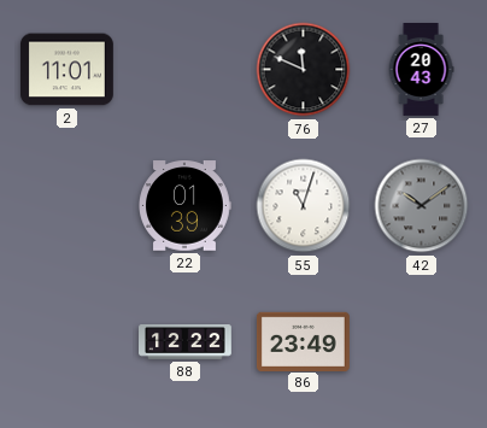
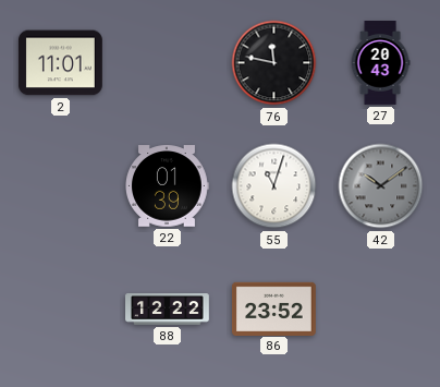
76: 11:49 -> 11:47
86: 23:49 -> 23:52
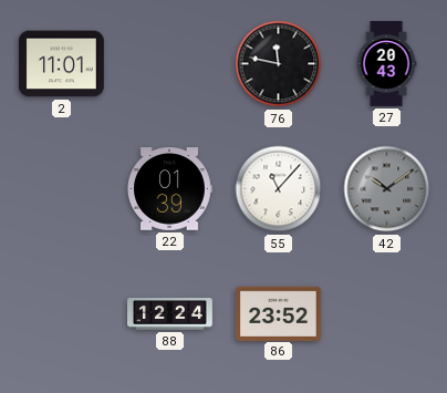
55: 11:03 -> 11:07
88: 12:22 -> 12:24
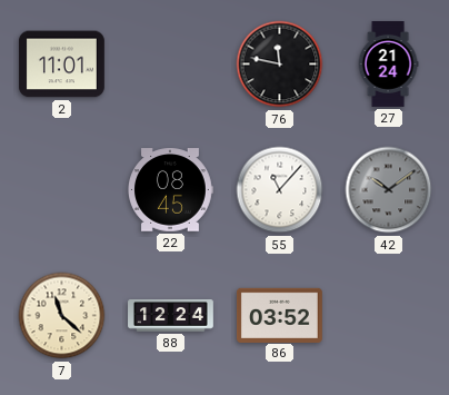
27: 20:43 -> 21:24
22: 01:39 -> 08:45
7: none -> 11:22
86: 23:52 -> 03:52
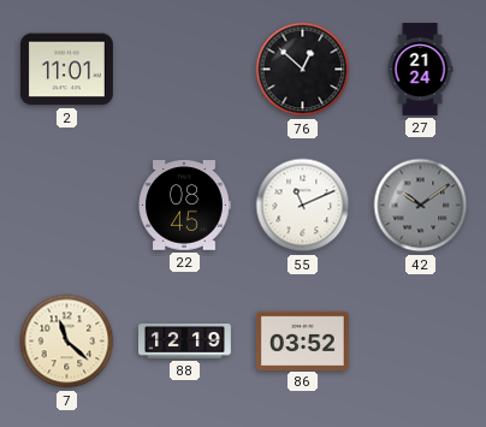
76: 11:47 -> 12:52
55: 11:07 -> 11:11
88: 12:24 -> 12:19
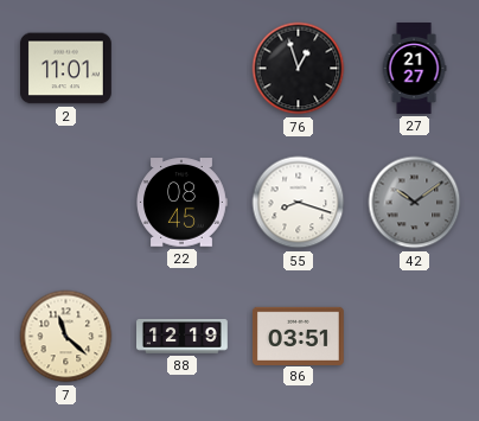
76: 12:52 -> 12:57
27: 21:24 -> 21:27
55: 11:11 -> 8:18
86: 03:52 -> 03:51
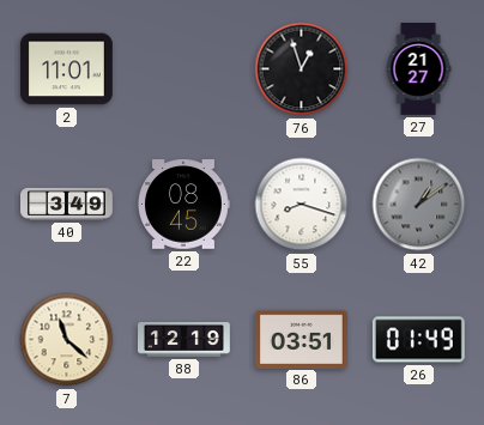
40: none -> 3:49
42: 10:09 -> 1:09
26: none -> 01:49
